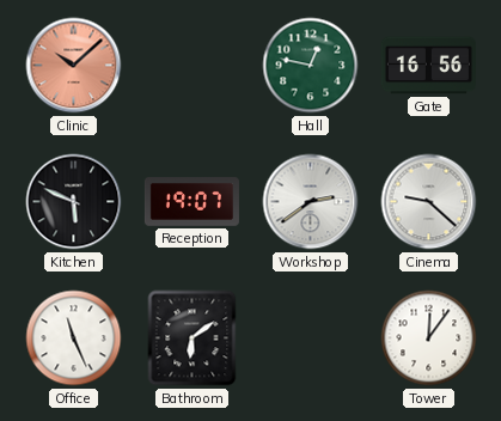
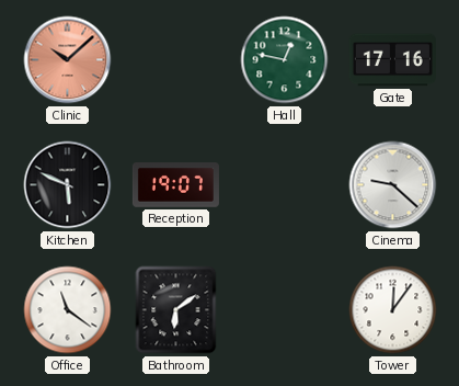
Gate: 16:56 -> 17:16
Workshop: 2:39 -> none
Office: 11:26 -> 11:21
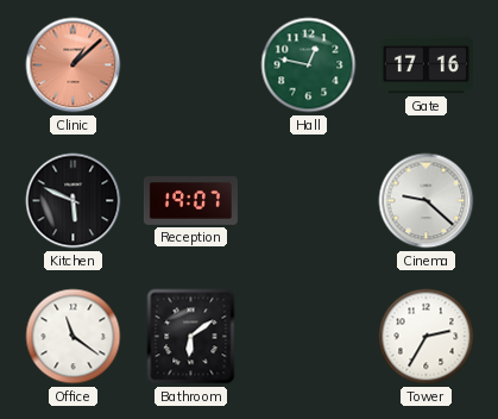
Clinic: 10:08 -> 1:08
Tower: 12:06 -> 2:35
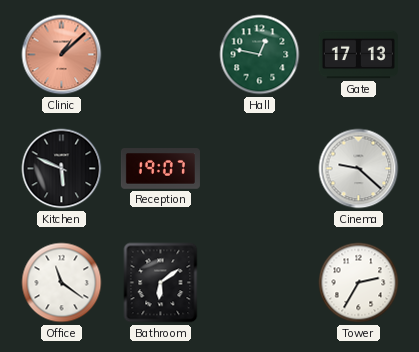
Gate: 17:16 -> 17:13
